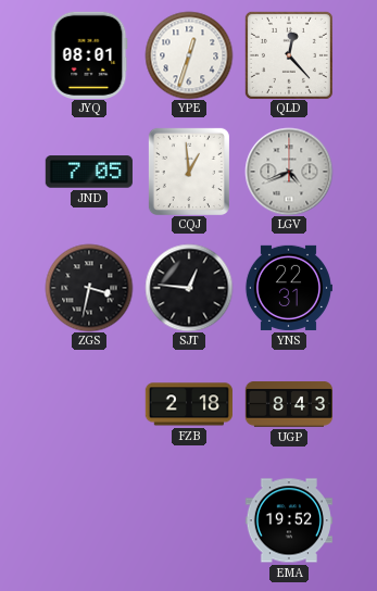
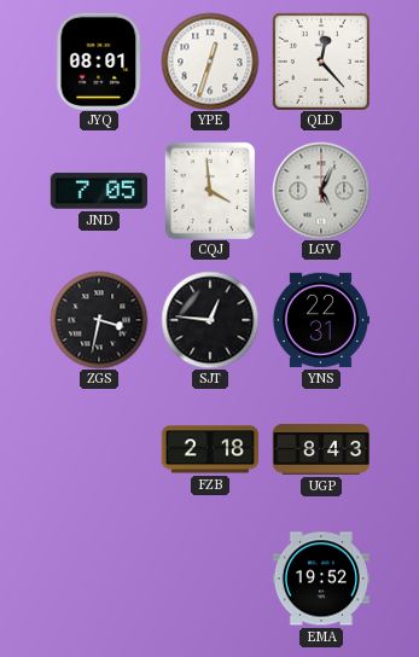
CQJ: 12:59 -> 3:59
LGV: 4:41 -> 5:04
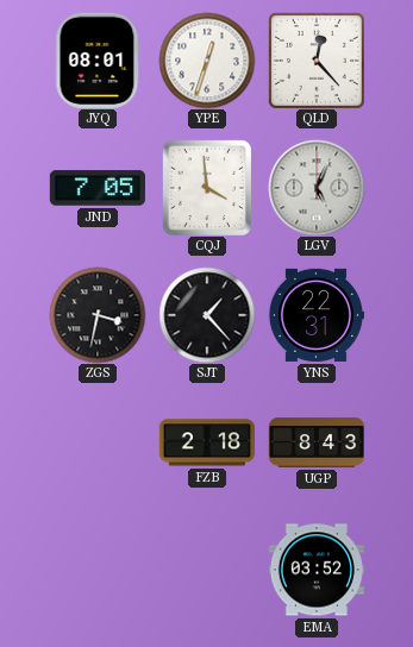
SJT: 12:46 -> 1:23
EMA: 19:52 -> 03:52
